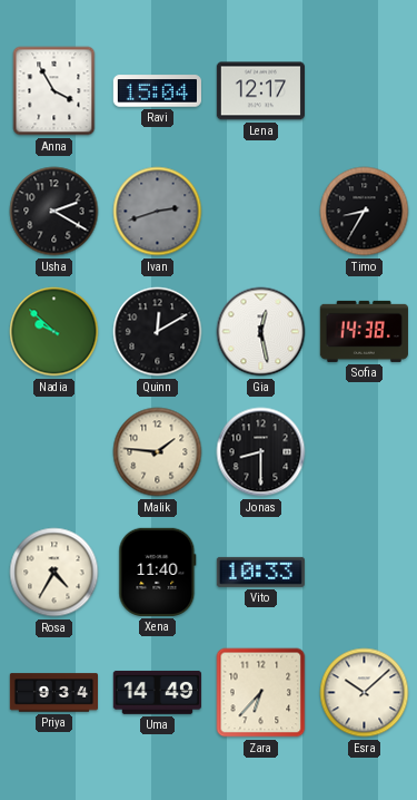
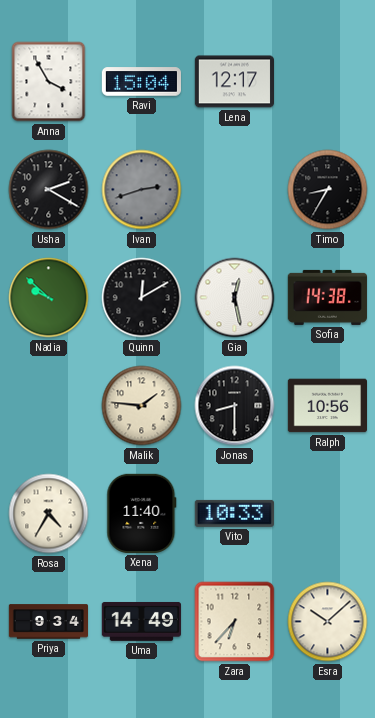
Ralph: none -> 10:56
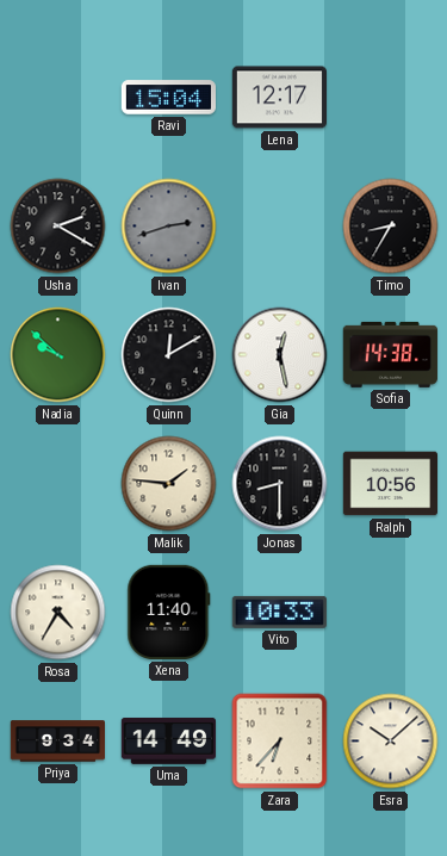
Anna: 3:55 -> none
